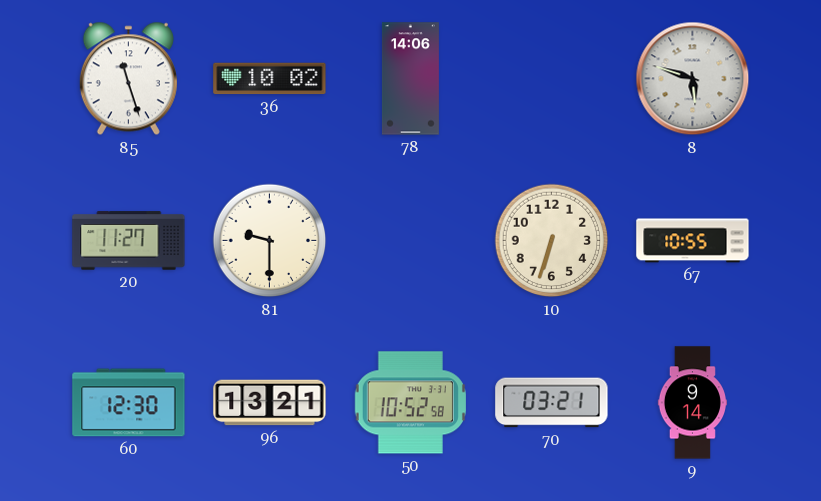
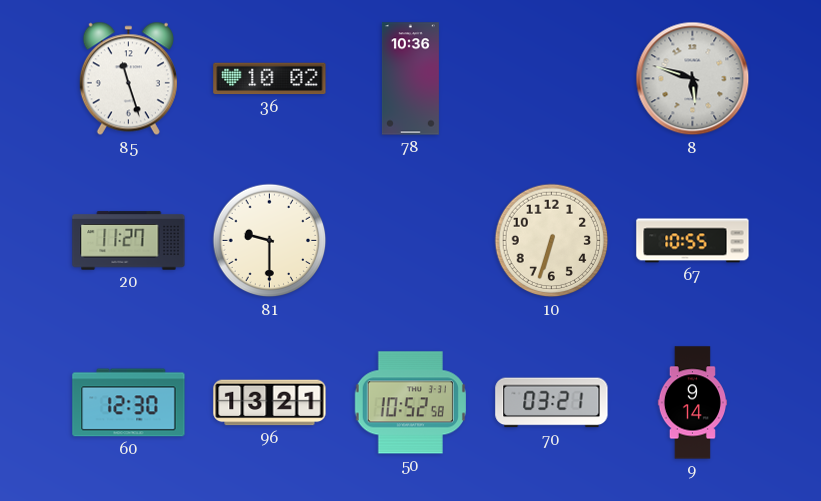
78: 14:06 -> 10:36
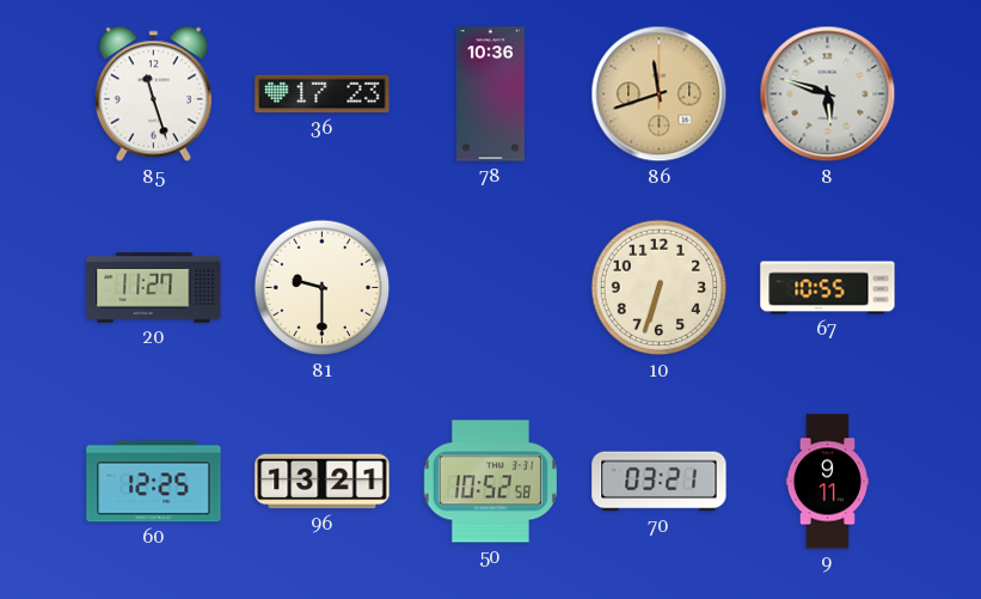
36: 10:02 -> 17:23
86: none -> 11:42
60: 12:30 -> 12:25
9: 9:14 -> 9:11
